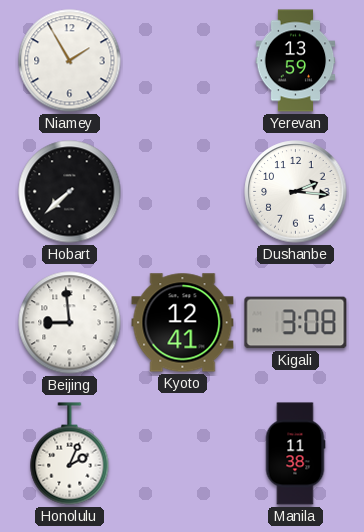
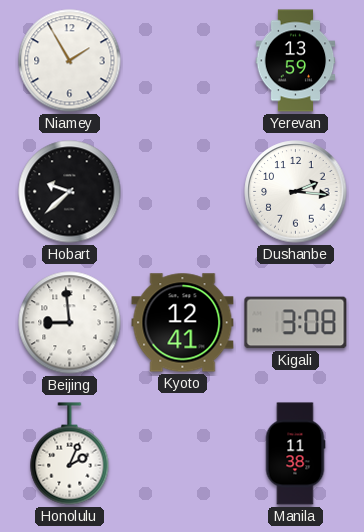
Hobart: 7:38 -> 9:38
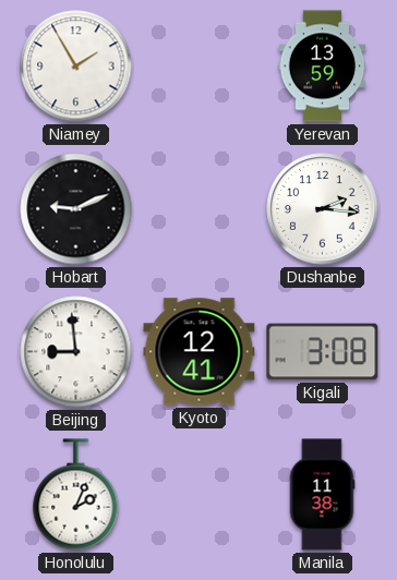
Hobart: 9:38 -> 9:11
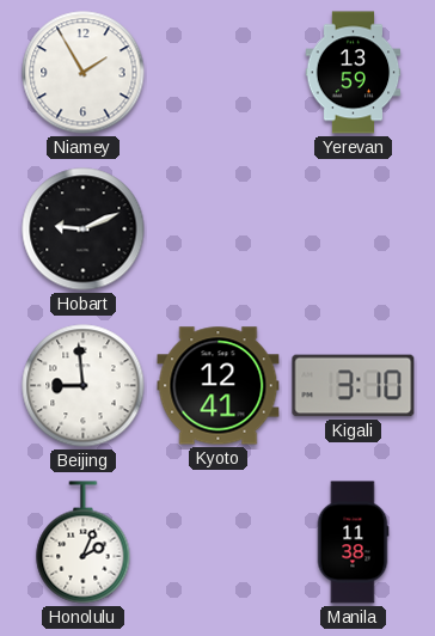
Dushanbe: 2:16 -> none
Kigali: 3:08 -> 3:10
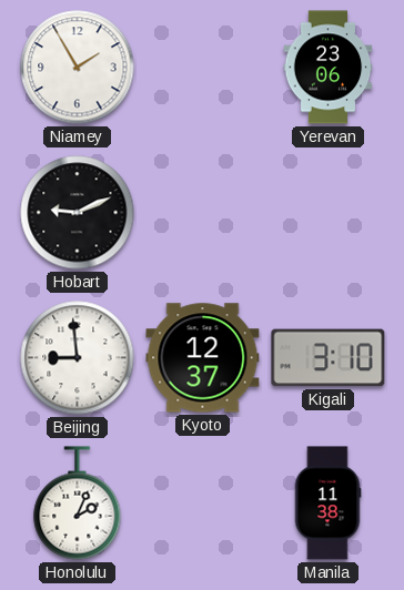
Yerevan: 13:59 -> 23:06
Kyoto: 12:41 -> 12:37
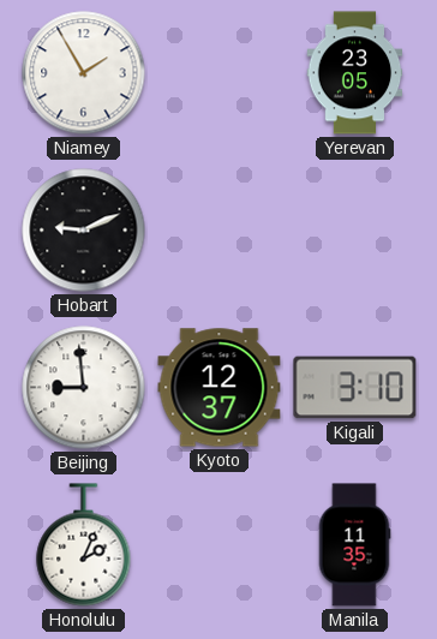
Yerevan: 23:06 -> 23:05
Manila: 11:38 -> 11:35
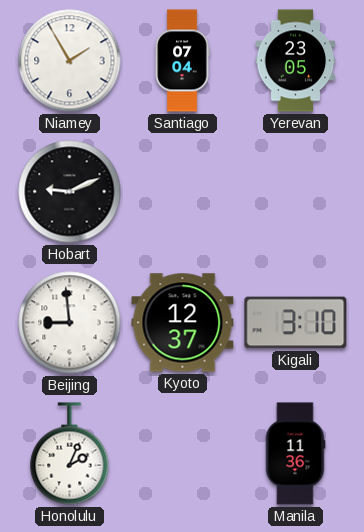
Santiago: none -> 07:04
Manila: 11:35 -> 11:36
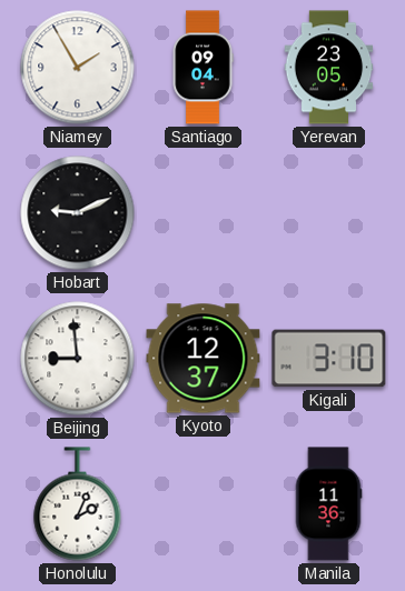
Santiago: 07:04 -> 09:04
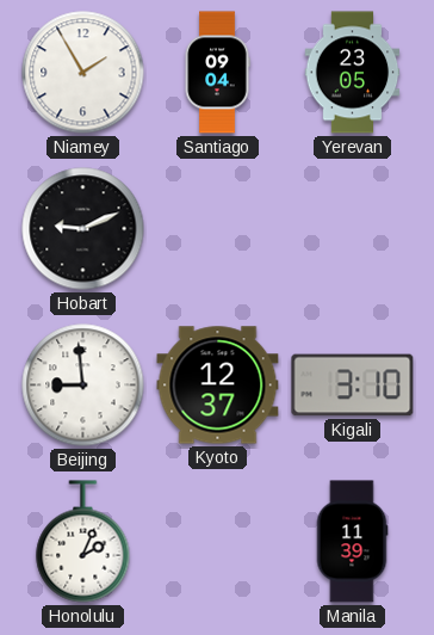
Manila: 11:36 -> 11:39
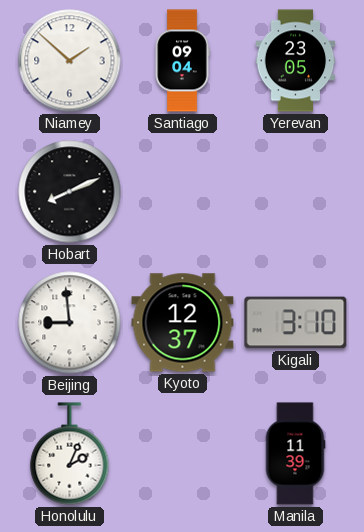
Niamey: 1:55 -> 1:52
Hobart: 9:11 -> 8:11
